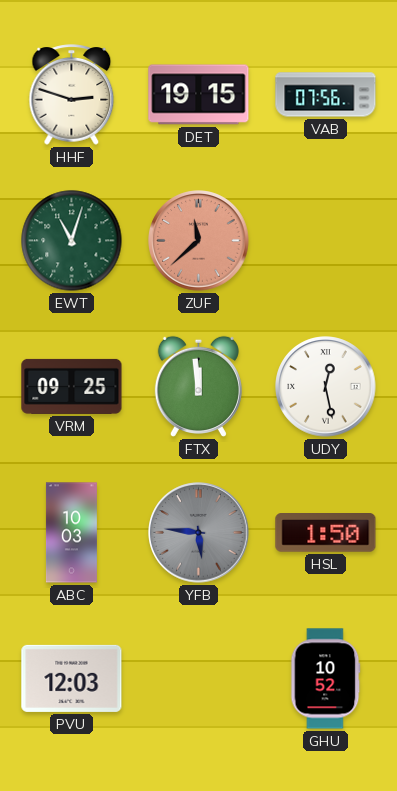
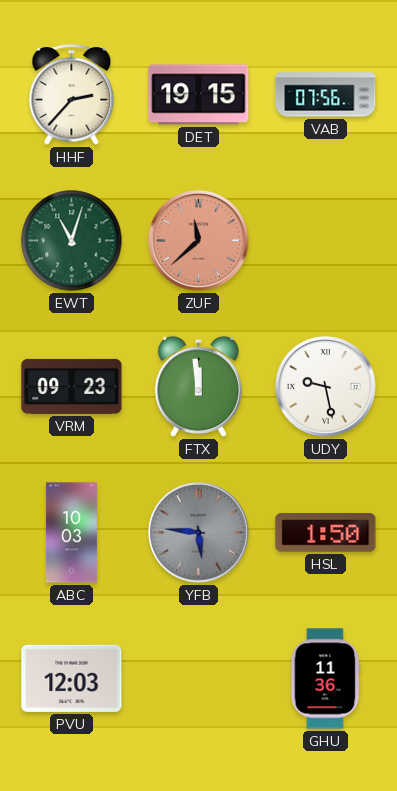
HHF: 2:48 -> 2:37
VRM: 09:25 -> 09:23
UDY: 12:28 -> 9:28
GHU: 10:52 -> 11:36
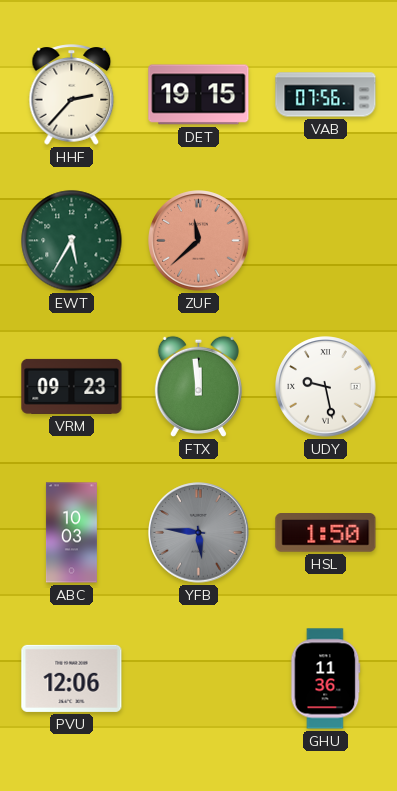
EWT: 11:03 -> 5:35
PVU: 12:03 -> 12:06
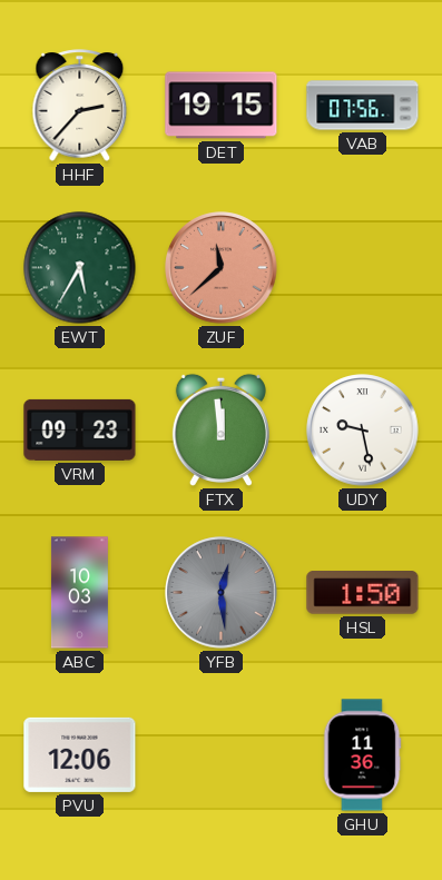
YFB: 5:46 -> 12:29
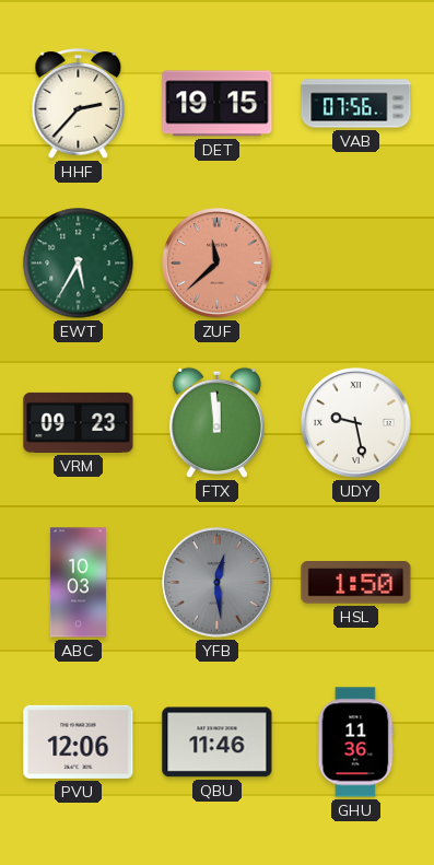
QBU: none -> 11:46
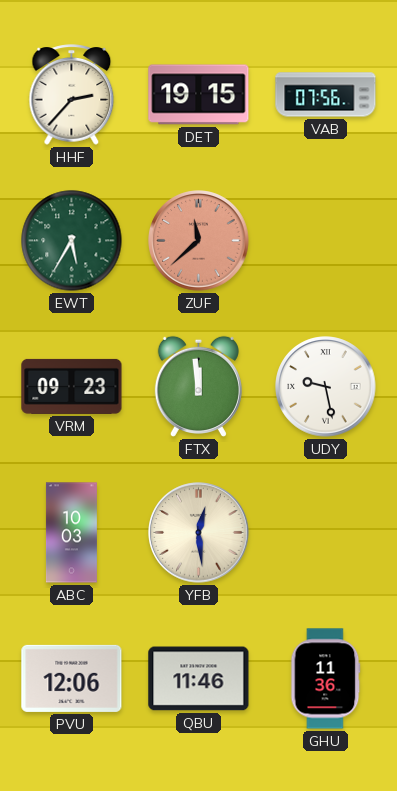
YFB dial: grey -> cream
HSL: 1:50 -> none
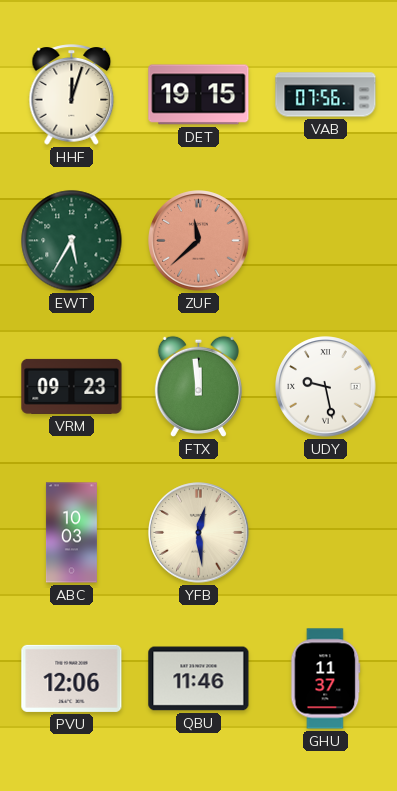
HHF: 2:37 -> 12:03
GHU: 11:36 -> 11:37
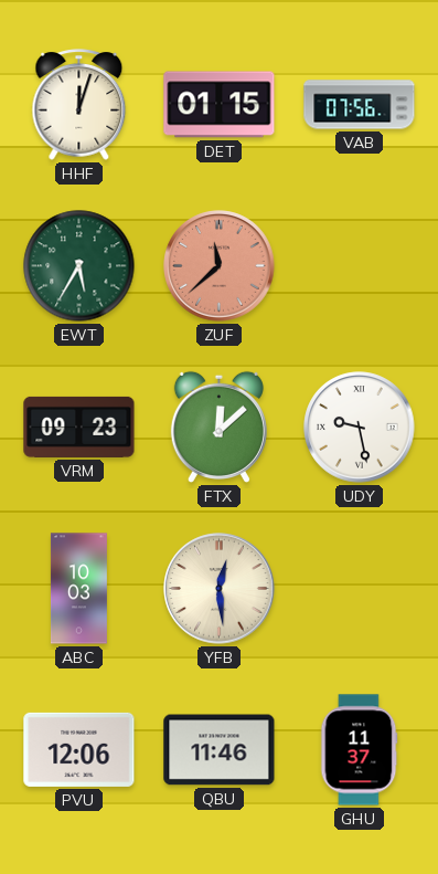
DET: 19:15 -> 01:15
FTX: 11:59 -> 12:08
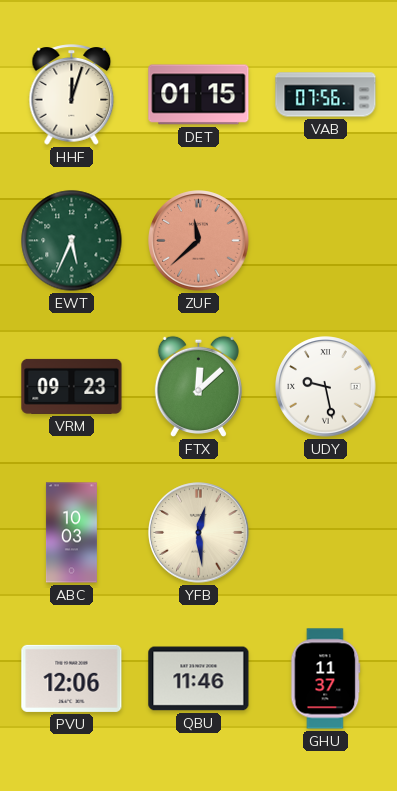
EWT: 5:35 -> 5:34
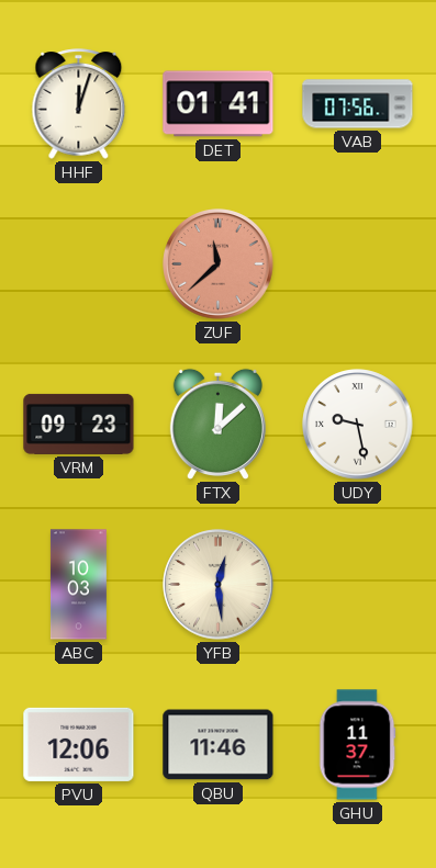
DET: 01:15 -> 01:41
EWT: 5:34 -> none
